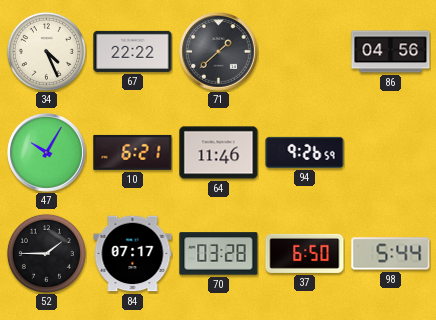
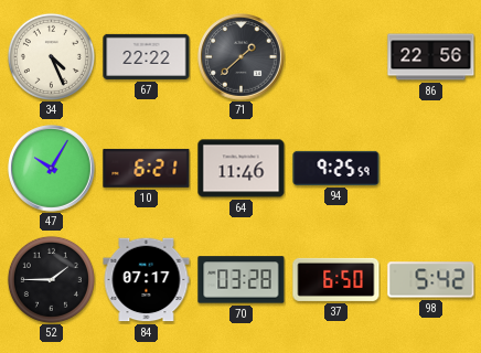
86: 04:56 -> 22:56
94: 9:26 -> 9:25
98: 5:44 -> 5:42
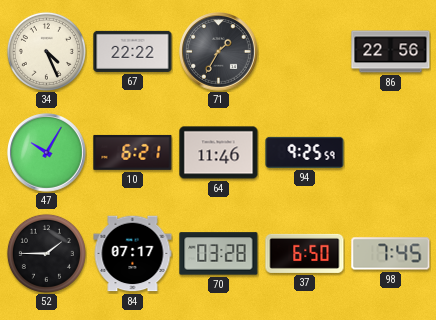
71: 1:38 -> 1:35
98: 5:42 -> 7:45
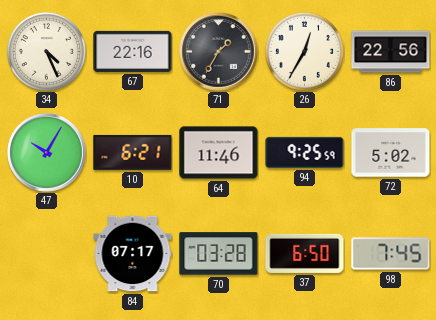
67: 22:22 -> 22:16
26: none -> 12:35
72: none -> 5:02
52: 1:45 -> none
